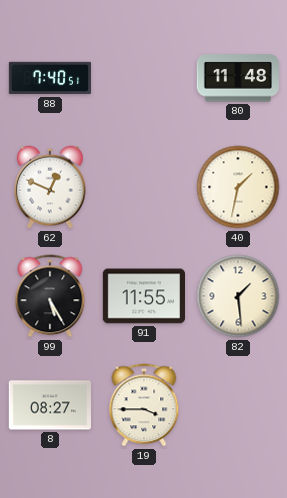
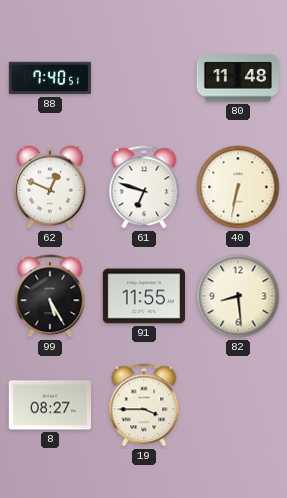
61: none -> 6:48
40: 1:32 -> 6:32
82: 1:29 -> 8:29
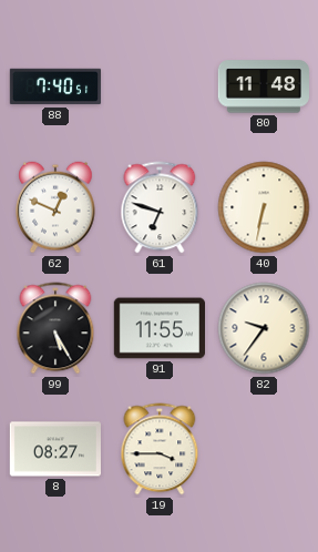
82: 8:29 -> 9:36
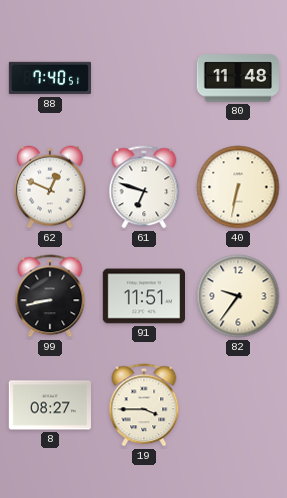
99: 5:25 -> 8:43
91: 11:55 -> 11:51
